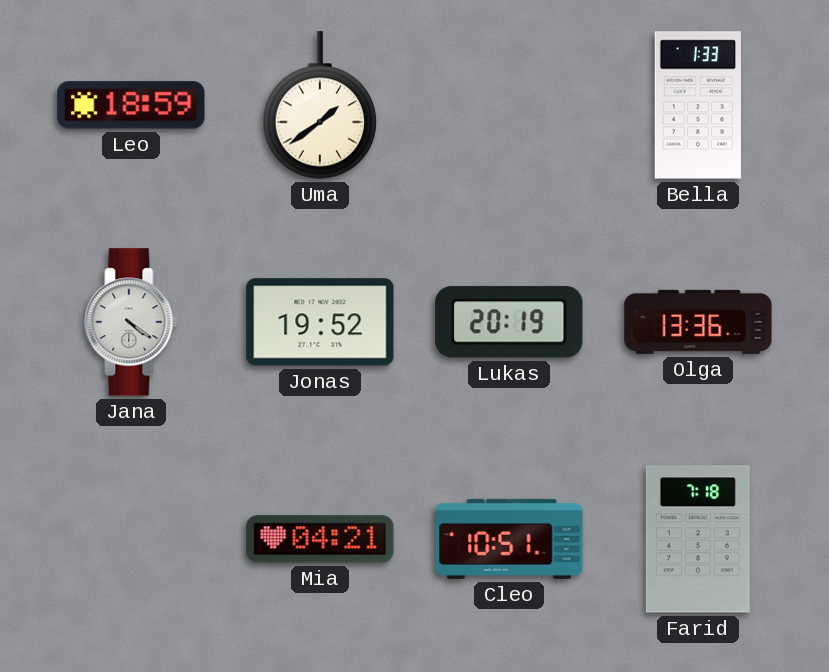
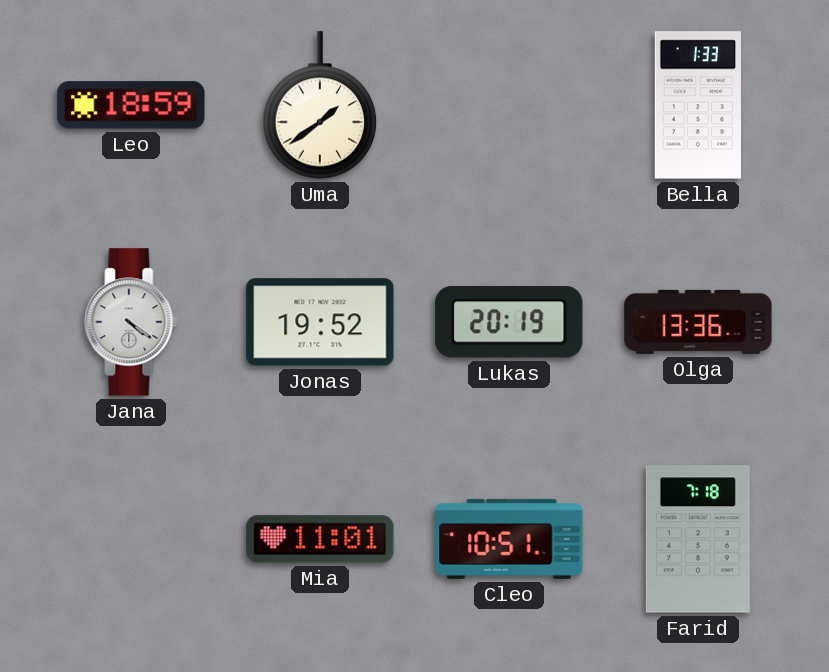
Mia: 04:21 -> 11:01
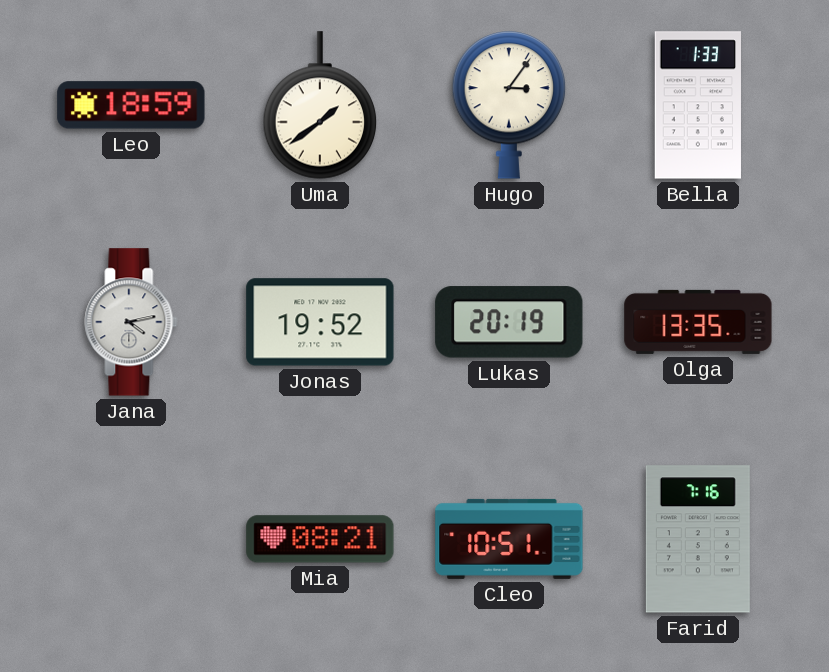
Hugo: none -> 3:06
Jana: 4:21 -> 4:13
Olga: 13:36 -> 13:35
Mia: 11:01 -> 08:21
Farid: 7:18 -> 7:16
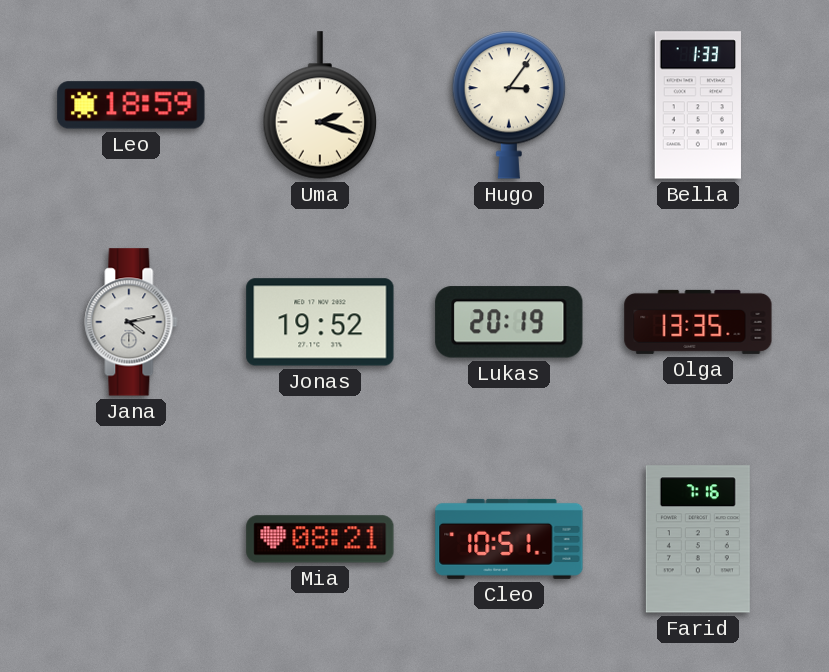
Uma: 1:39 -> 2:18
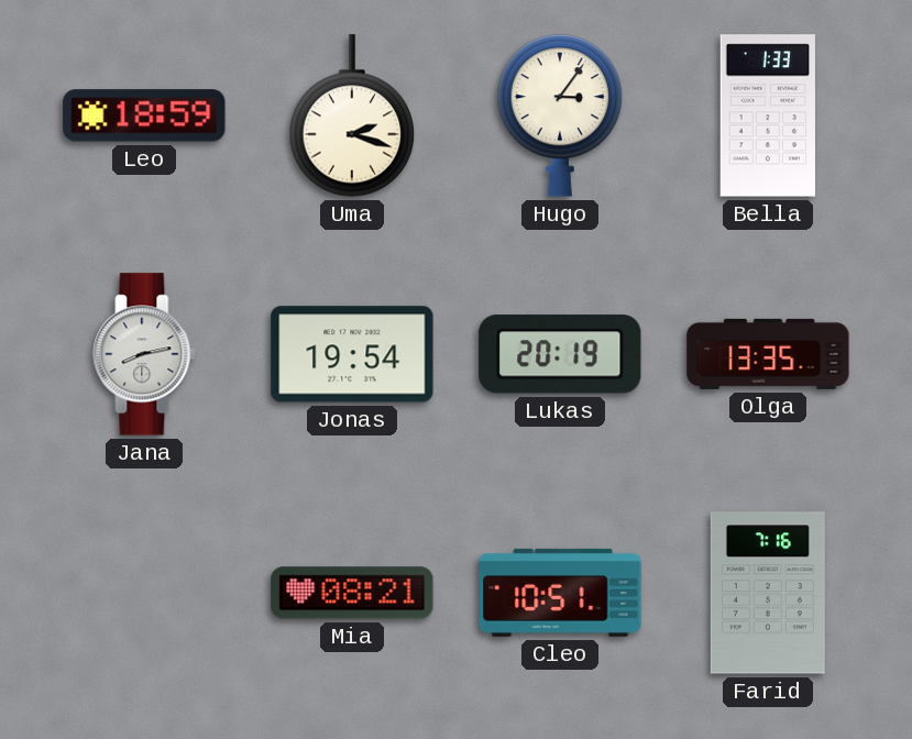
Jana: 4:13 -> 8:13
Jonas: 19:52 -> 19:54
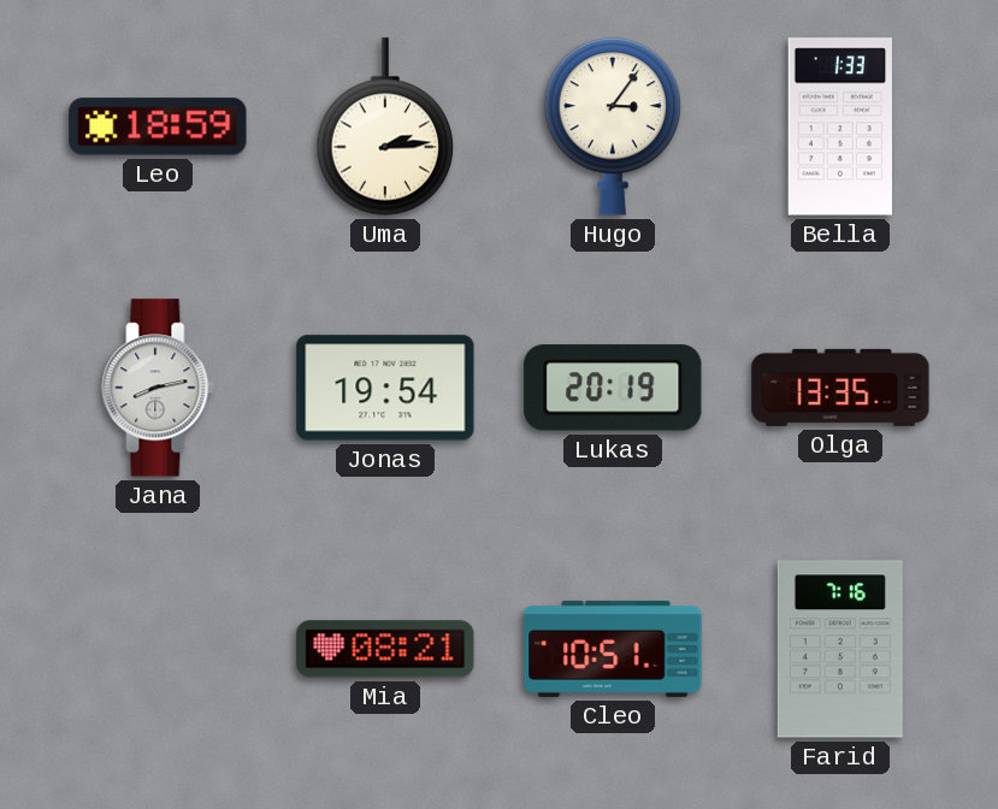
Uma: 2:18 -> 2:14
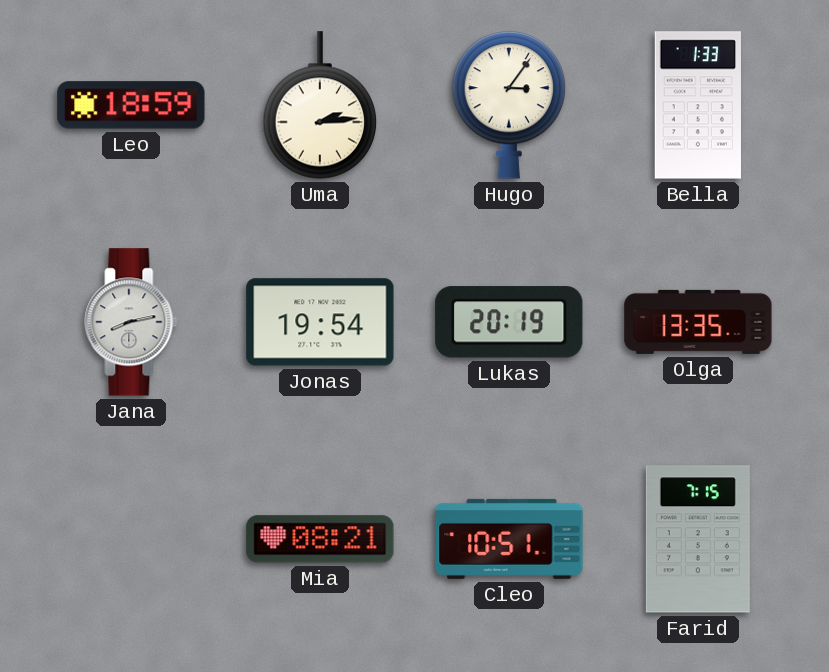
Farid: 7:16 -> 7:15
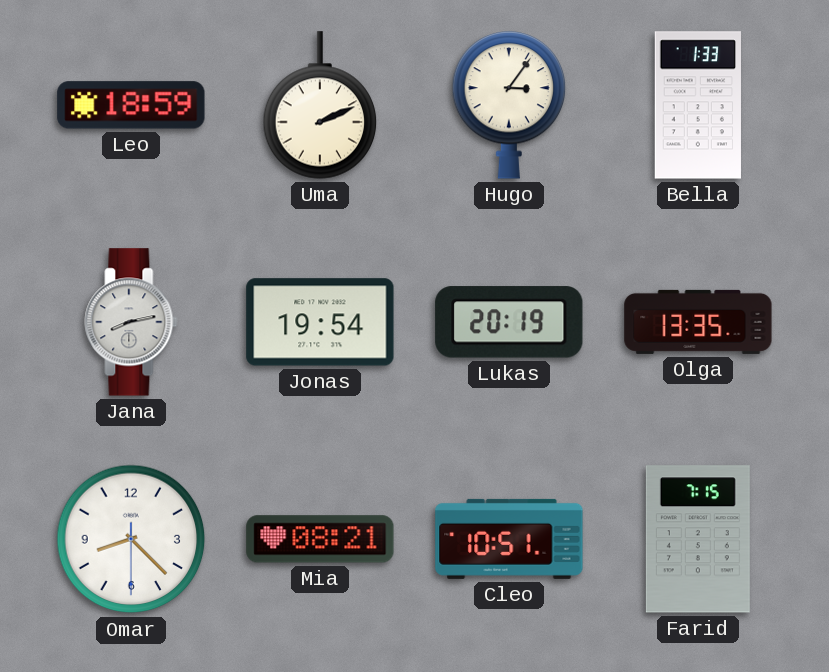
Uma: 2:14 -> 2:11
Omar: none -> 8:22
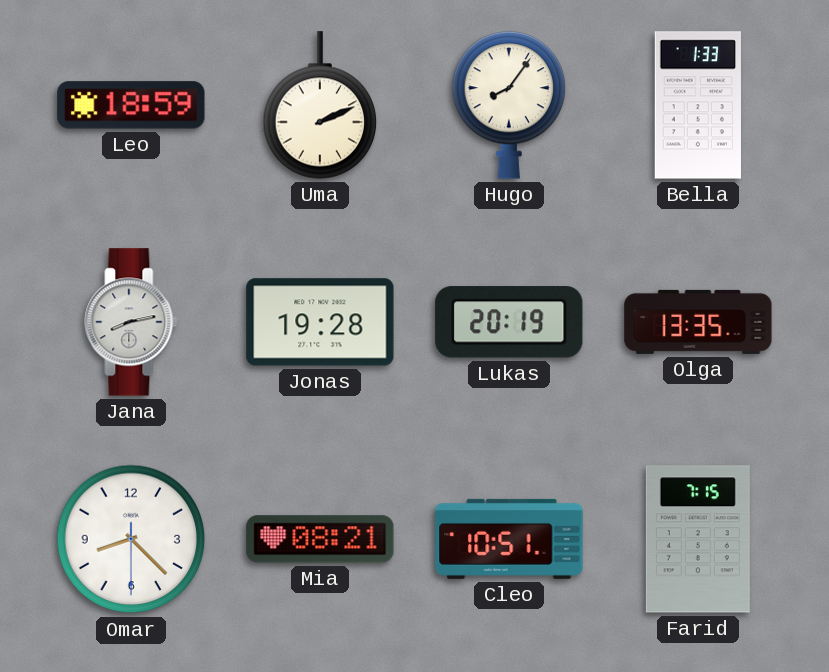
Hugo: 3:06 -> 8:06
Jonas: 19:54 -> 19:28
